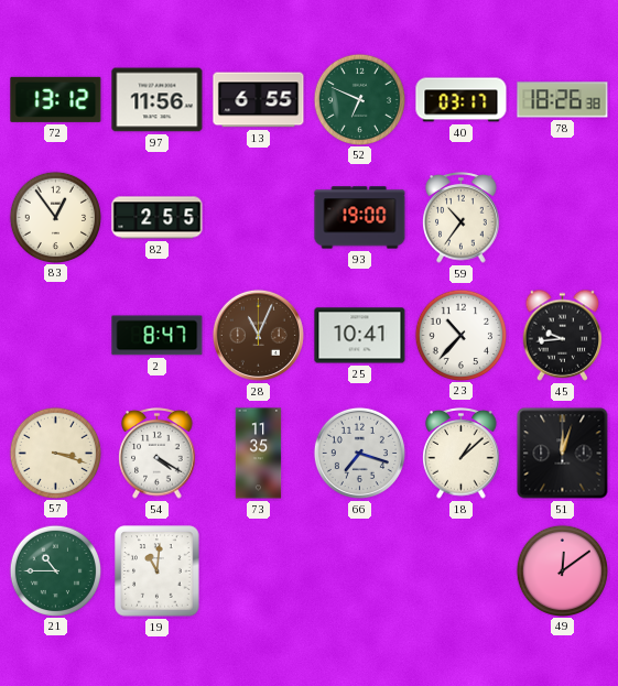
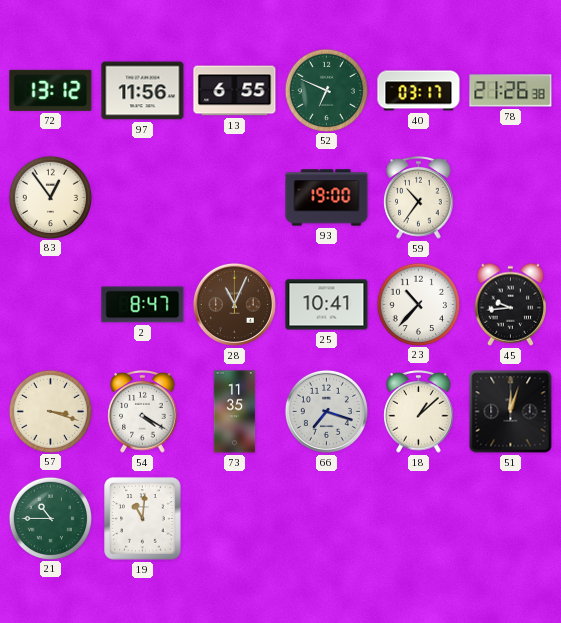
78: 18:26 -> 21:26
82: 2:55 -> none
49: 12:09 -> none
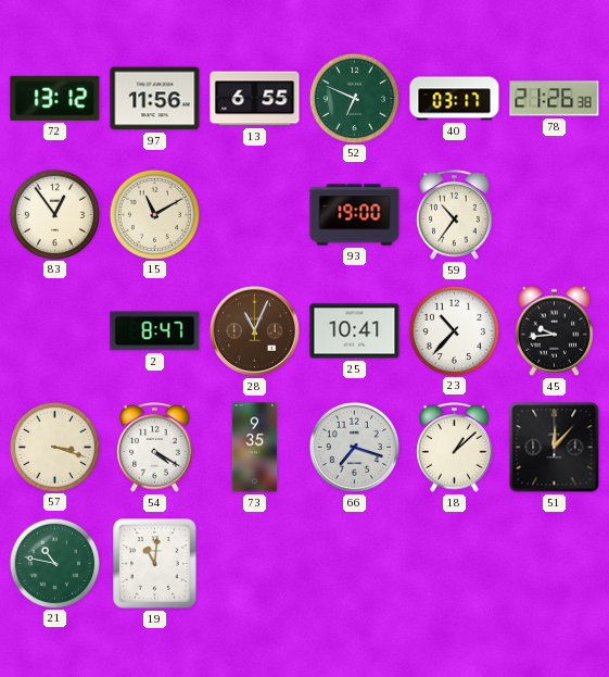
15: none -> 11:10
73: 11:35 -> 9:35
51: 12:03 -> 12:07
21: 10:45 -> 10:47
